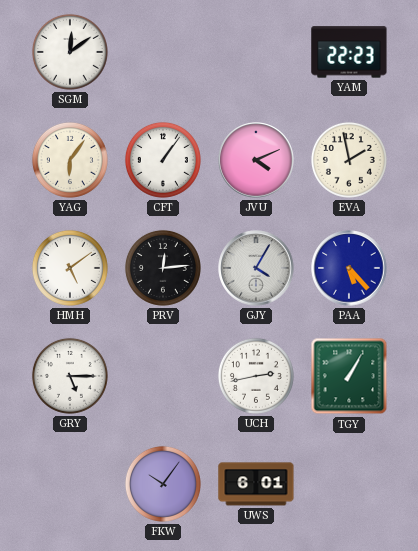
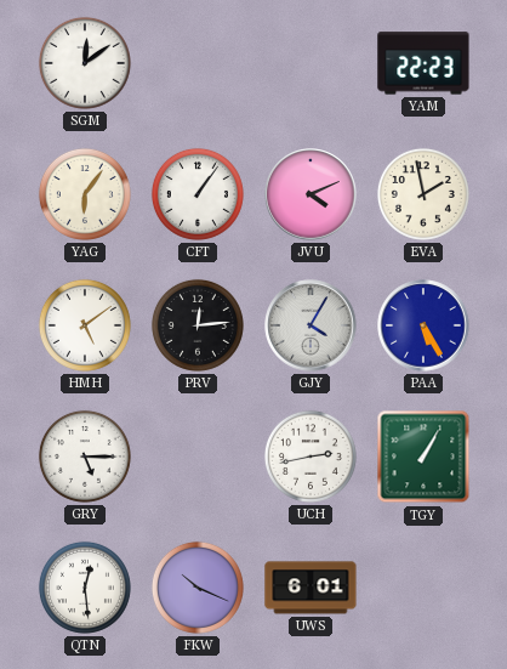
PAA: 5:23 -> 5:25
QTN: none -> 12:29
FKW: 10:06 -> 10:19
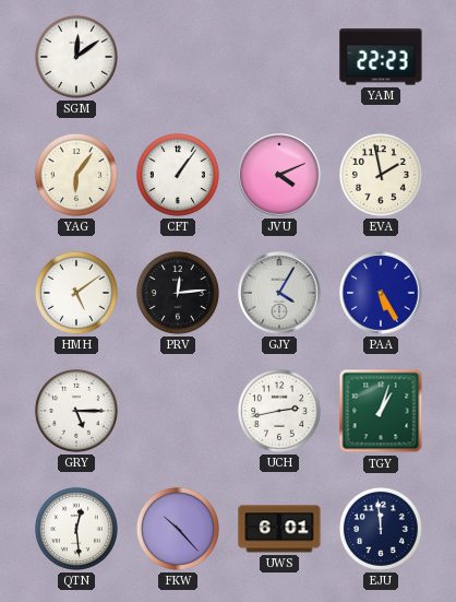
TGY: 1:05 -> 1:03
FKW: 10:19 -> 10:23
EJU: none -> 11:59
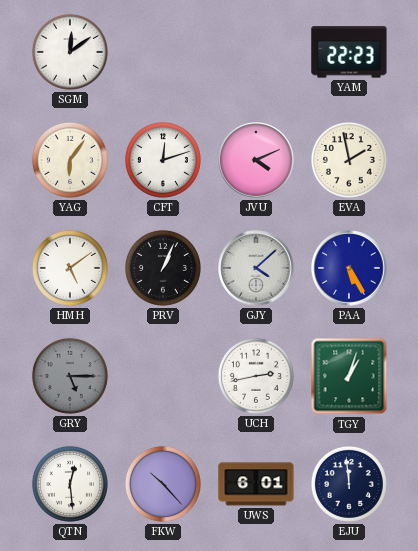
CFT: 1:06 -> 12:12
PRV: 12:14 -> 1:04
GJY: 4:05 -> 4:08
GRY dial: white -> grey
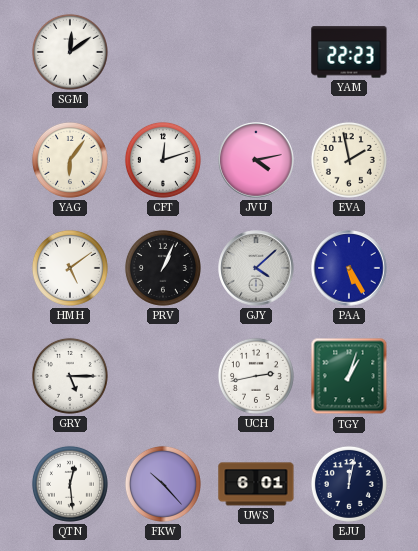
JVU: 4:11 -> 4:13
GRY dial: grey -> white
EJU: 11:59 -> 12:02
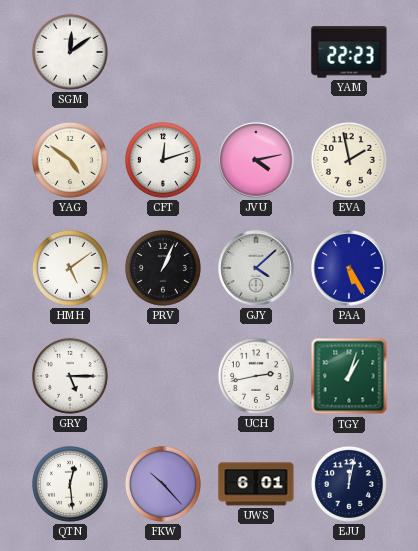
YAG: 6:06 -> 4:51
